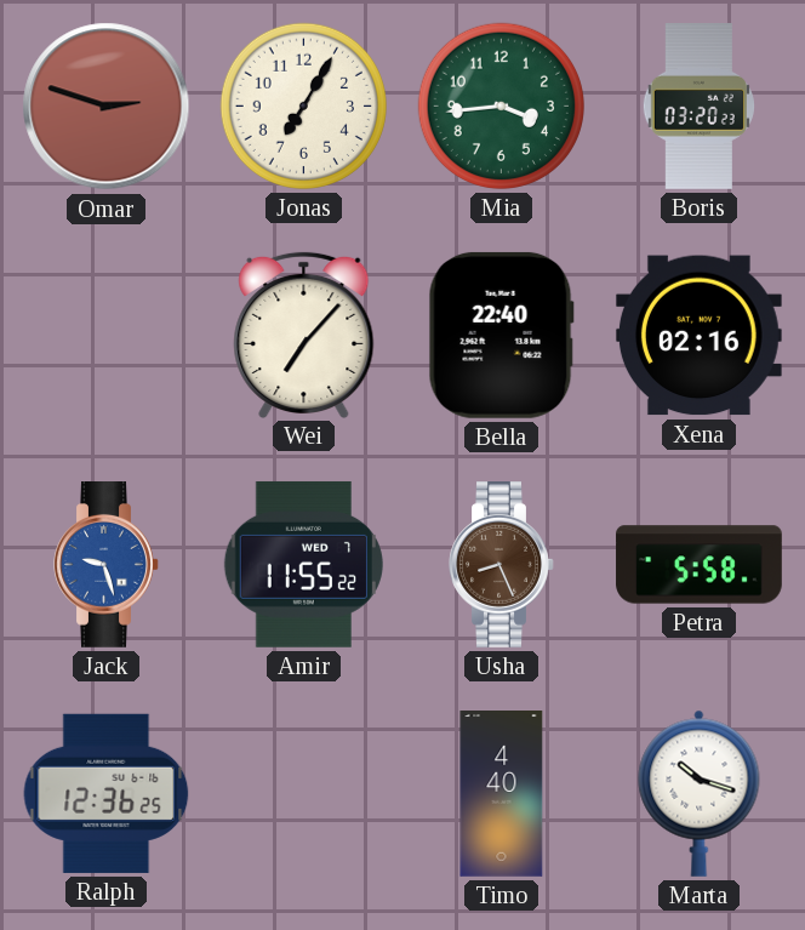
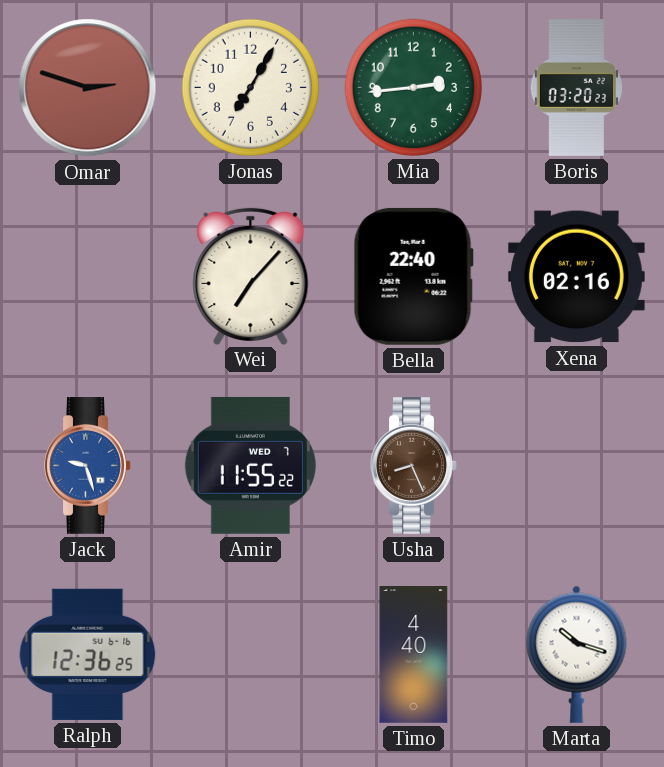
Mia: 3:44 -> 2:44
Petra: 5:58 -> none
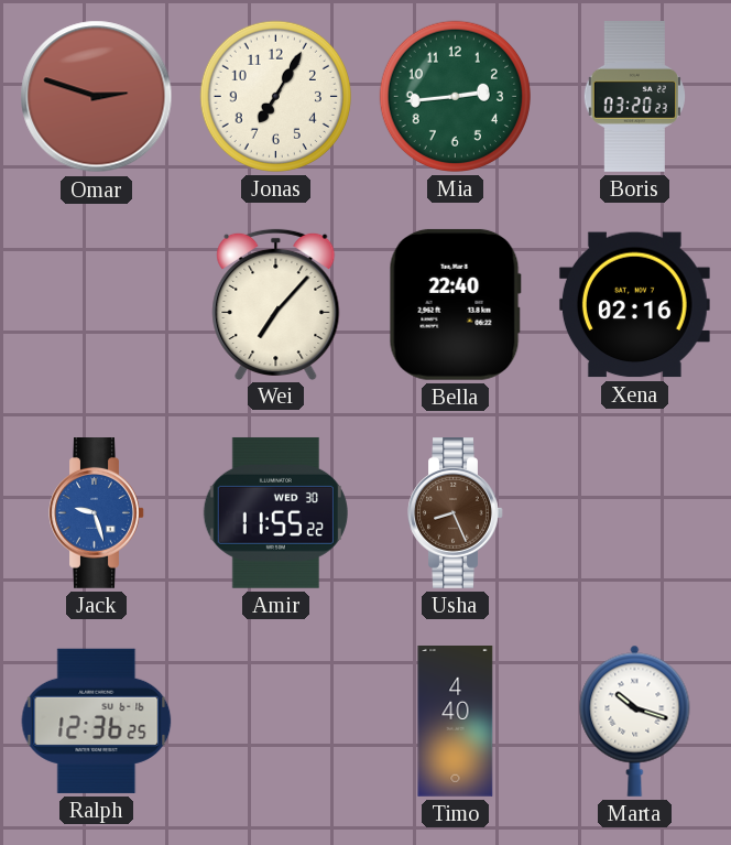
Amir date: WED 7 -> WED 30
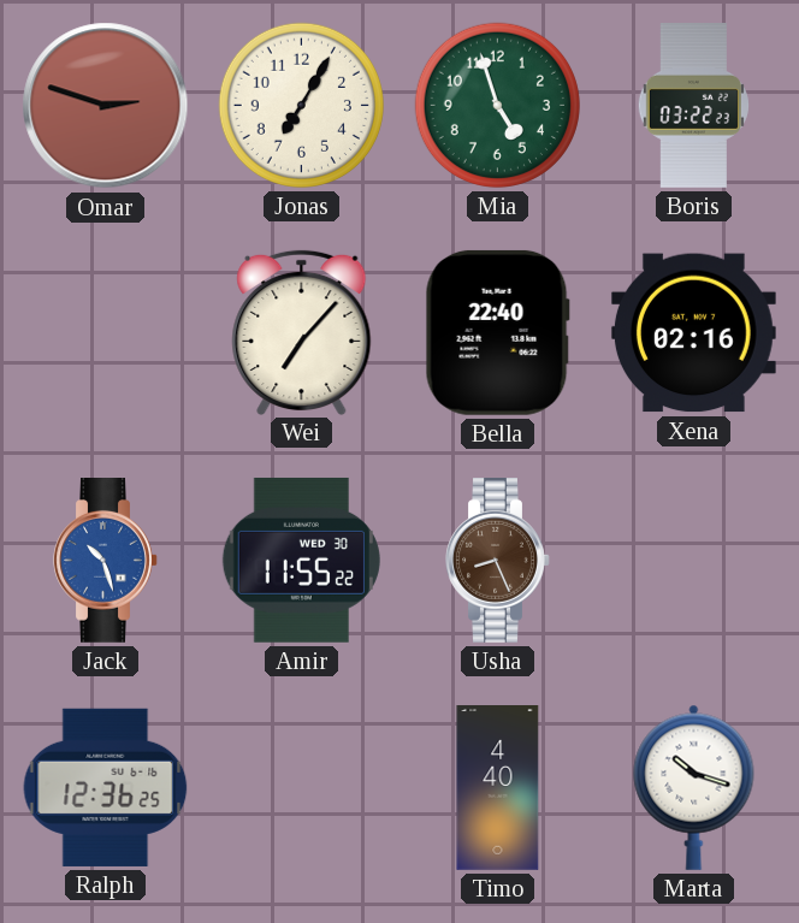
Mia: 2:44 -> 4:57
Boris: 03:20 -> 03:22
Jack: 9:27 -> 10:27
